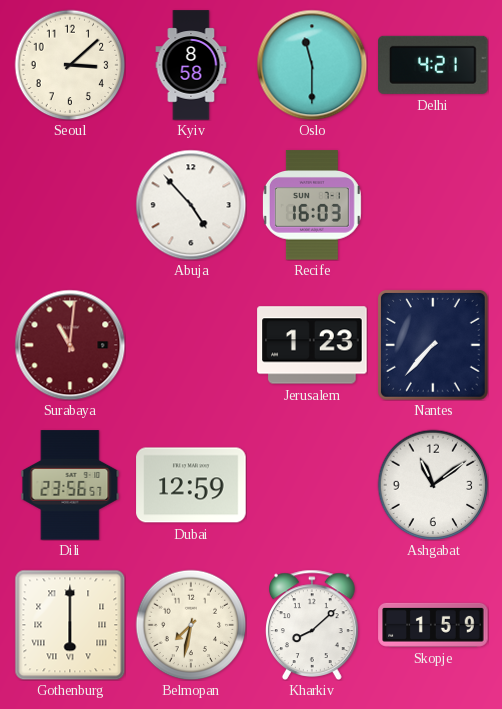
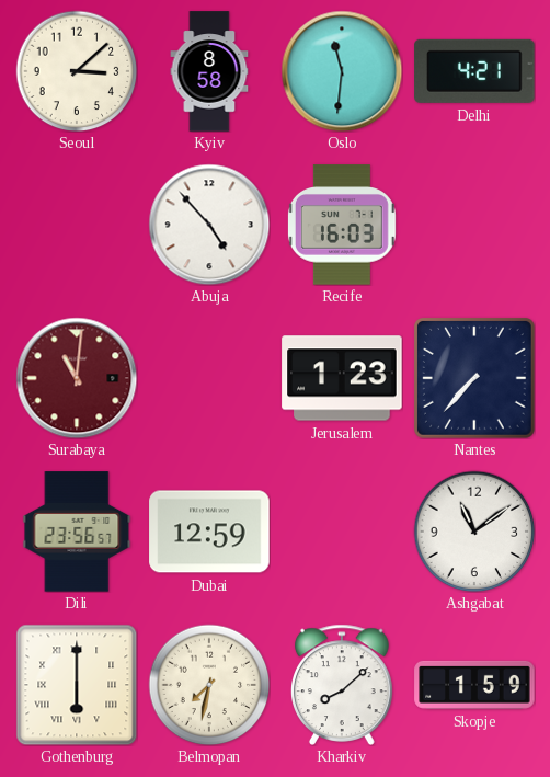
Oslo: 11:30 -> 11:31
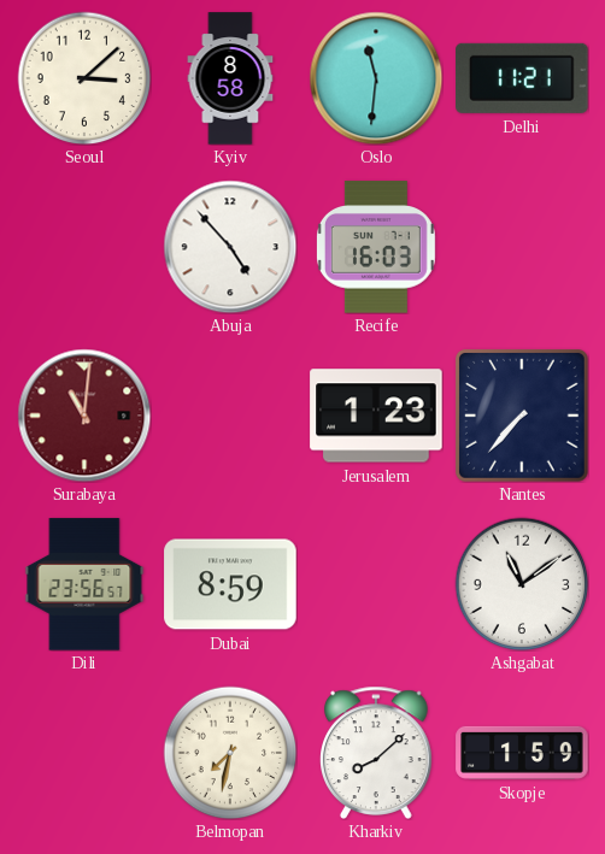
Delhi: 4:21 -> 11:21
Dubai: 12:59 -> 8:59
Gothenburg: 6:00 -> none
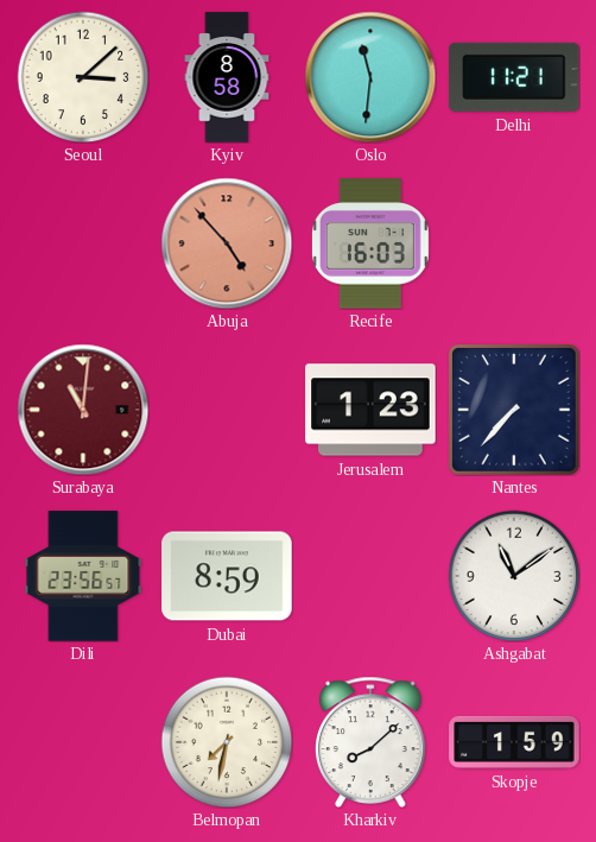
Abuja dial: white -> salmon
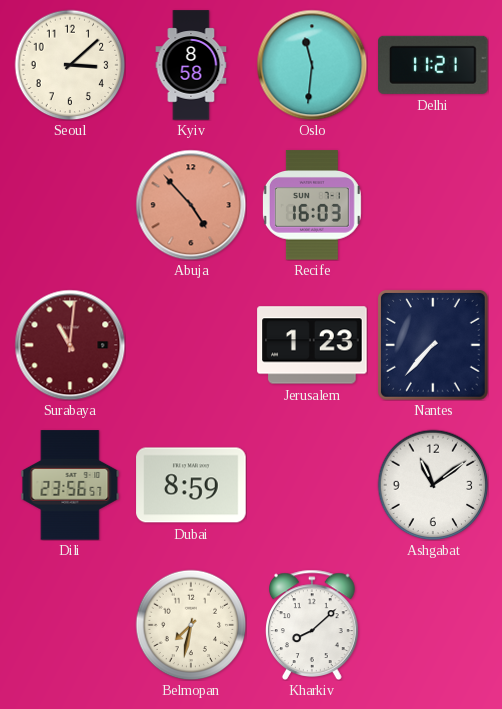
Skopje: 1:59 -> none
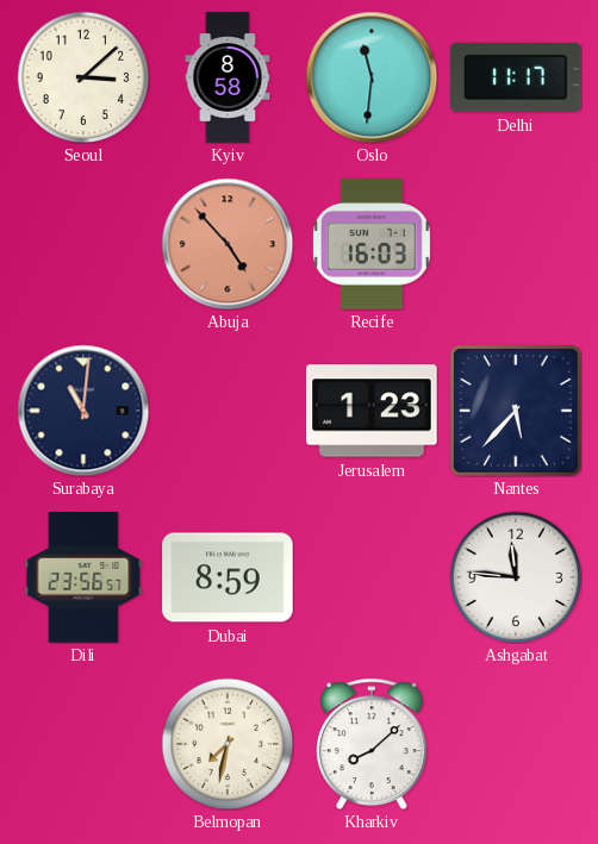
Delhi: 11:21 -> 11:17
Surabaya dial: burgundy -> navy
Nantes: 7:37 -> 5:37
Ashgabat: 11:09 -> 11:46
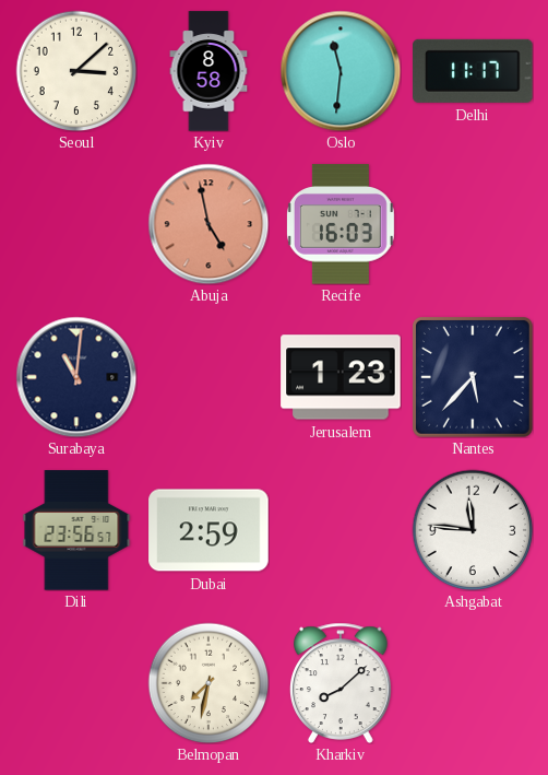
Abuja: 4:53 -> 4:58
Dubai: 8:59 -> 2:59
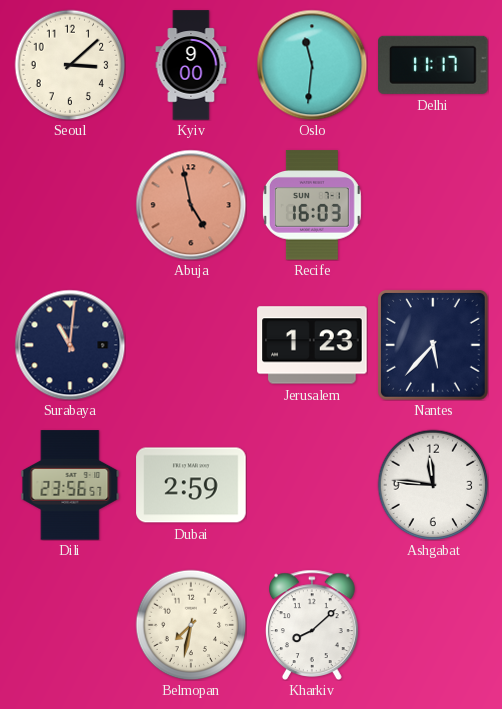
Kyiv: 8:58 -> 9:00
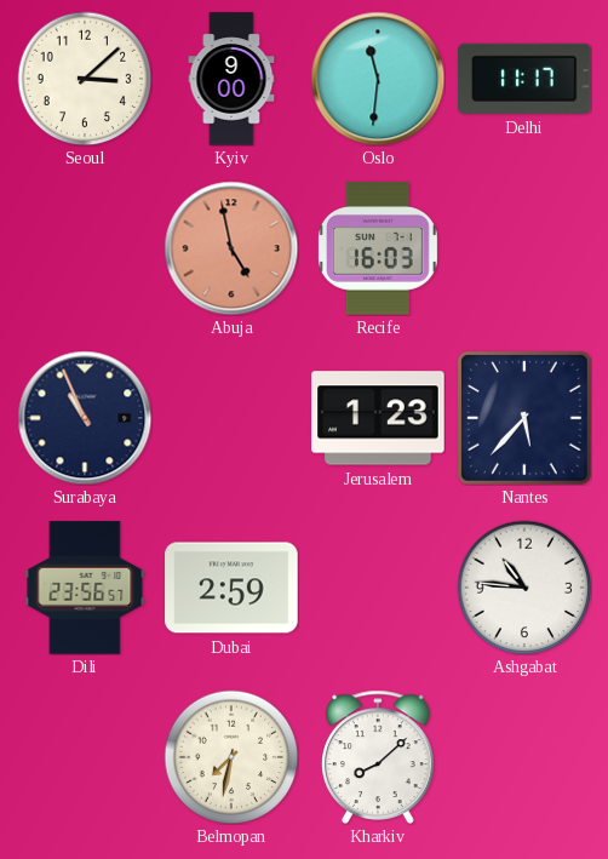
Surabaya: 11:01 -> 10:56
Ashgabat: 11:46 -> 10:46
